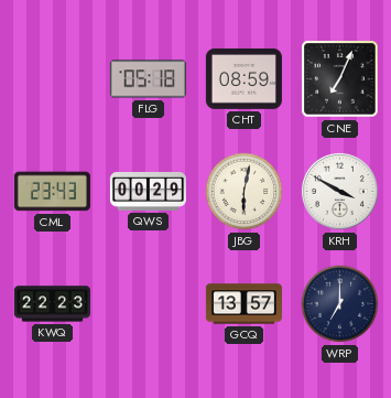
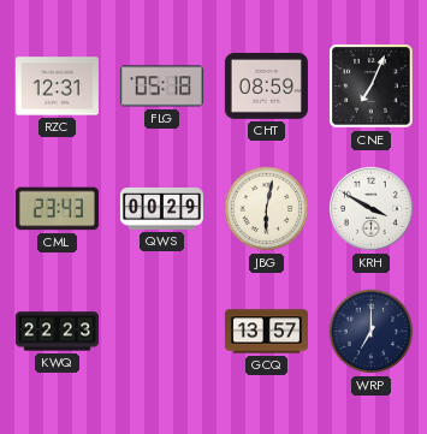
RZC: none -> 12:31
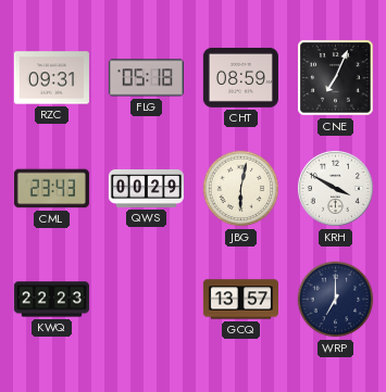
RZC: 12:31 -> 09:31
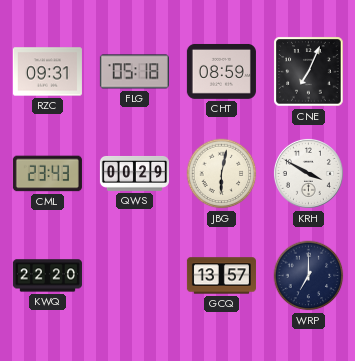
KWQ: 22:23 -> 22:20
